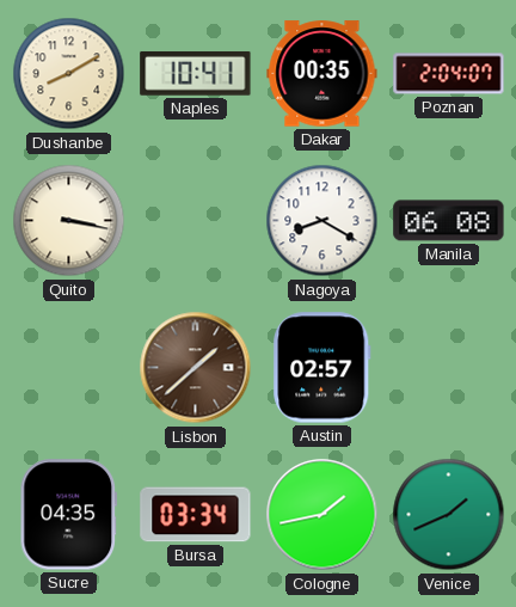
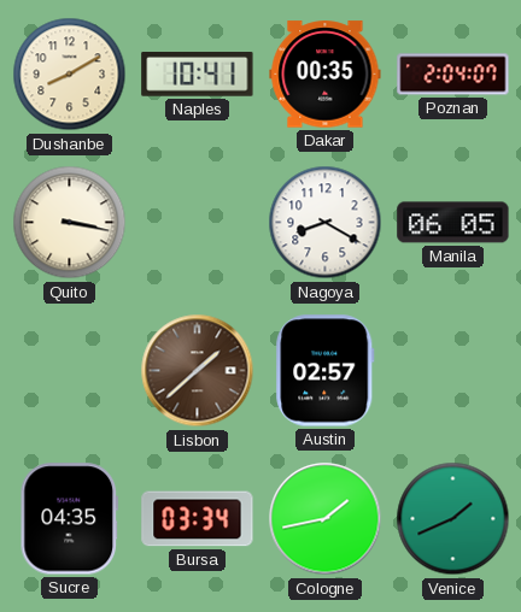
Manila: 06:08 -> 06:05
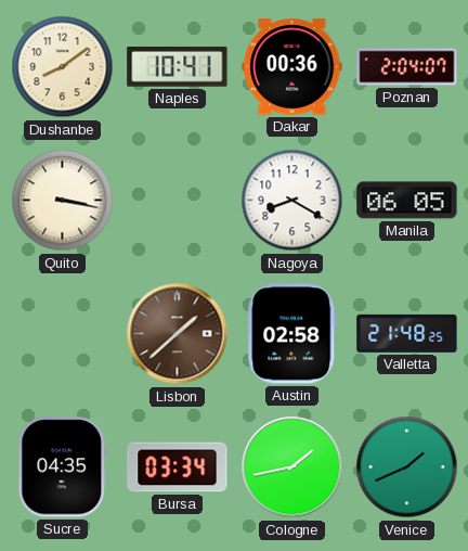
Dushanbe: 8:10 -> 8:09
Dakar: 00:35 -> 00:36
Austin: 02:57 -> 02:58
Valletta: none -> 21:48
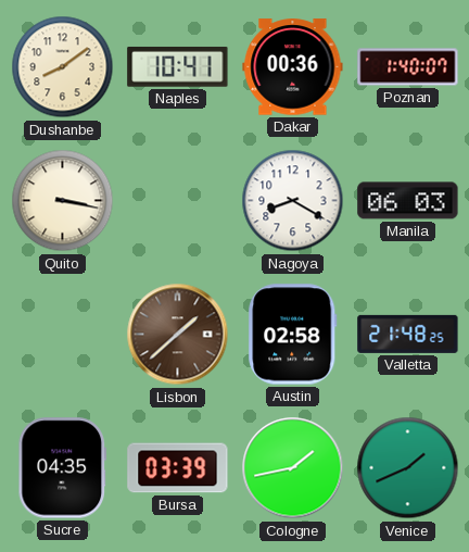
Poznan: 2:04 -> 1:40
Manila: 06:05 -> 06:03
Bursa: 03:34 -> 03:39
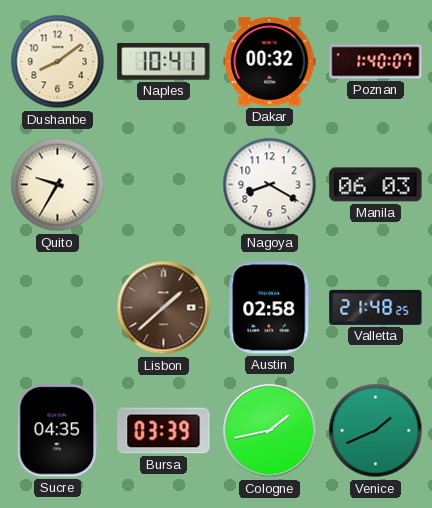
Dakar: 00:36 -> 00:32
Quito: 3:17 -> 9:35
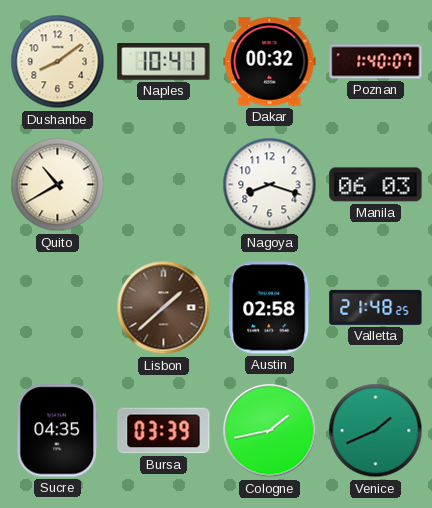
Quito: 9:35 -> 10:40
Nagoya: 8:20 -> 8:18
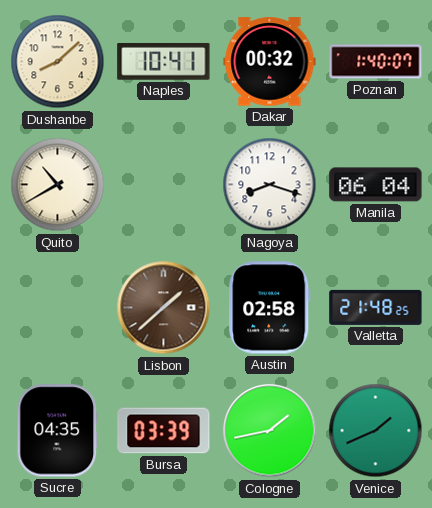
Dushanbe: 8:09 -> 8:08
Manila: 06:03 -> 06:04
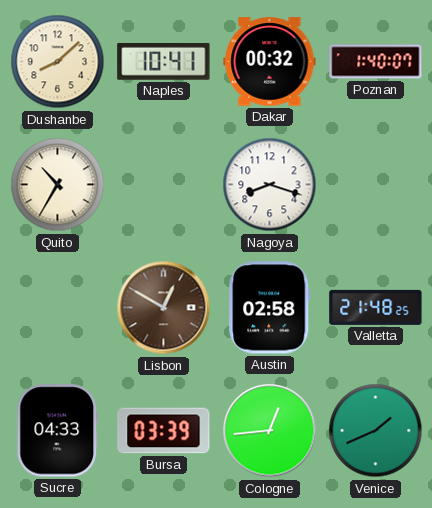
Quito: 10:40 -> 10:35
Manila: 06:04 -> none
Lisbon: 1:38 -> 12:50
Sucre: 04:35 -> 04:33
Cologne: 1:43 -> 12:44
